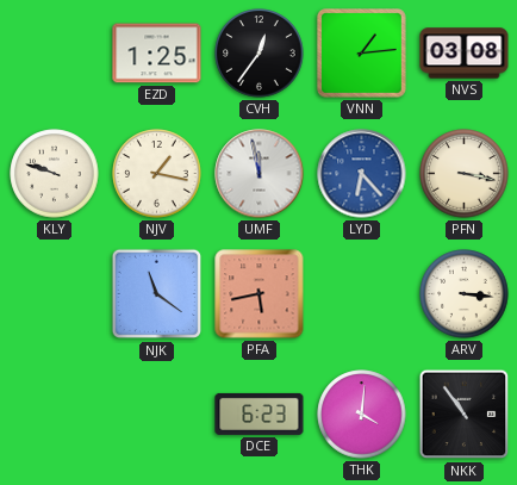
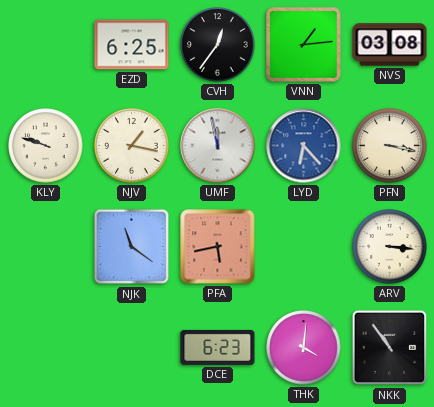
EZD: 1:25 -> 6:25
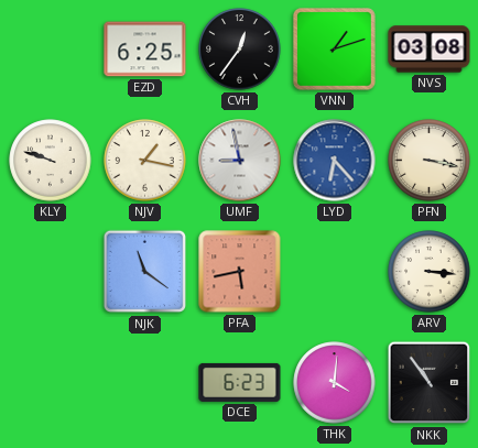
VNN: 1:14 -> 1:12
UMF: 11:58 -> 8:58
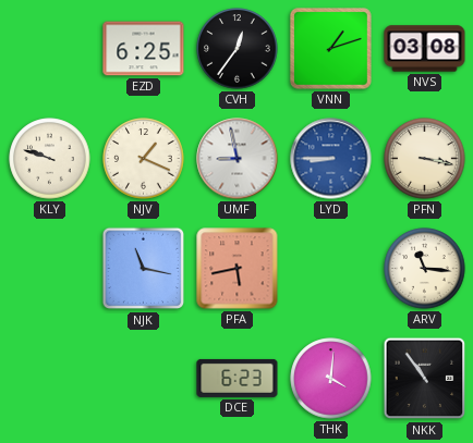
NJV: 1:17 -> 1:19
LYD: 6:23 -> 8:45
NJK: 11:21 -> 11:17
ARV: 3:16 -> 11:16
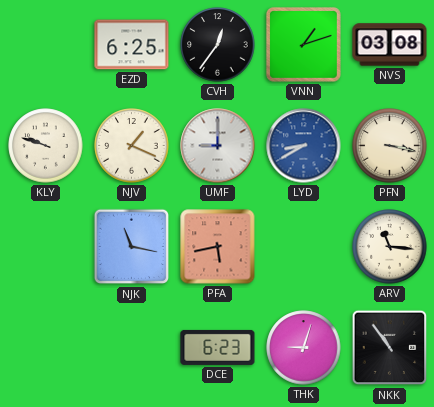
UMF: 8:58 -> 9:00
LYD: 8:45 -> 8:40
THK: 4:01 -> 9:03
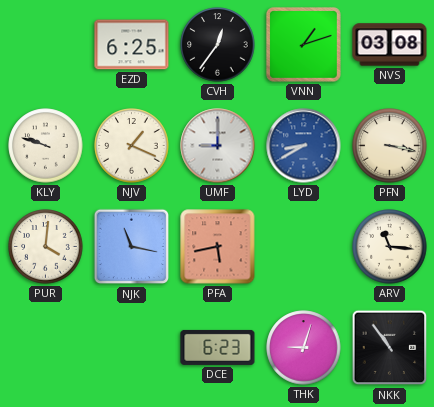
PUR: none -> 4:01
